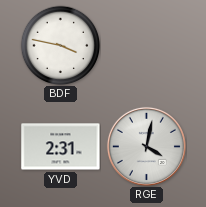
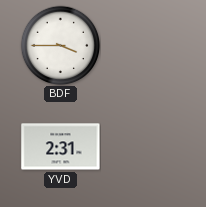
BDF: 3:47 -> 3:45
RGE: 4:02 -> none
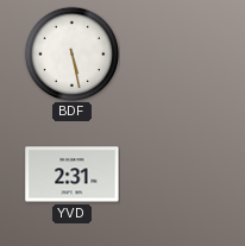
BDF: 3:45 -> 5:28
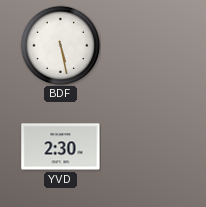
YVD: 2:31 -> 2:30
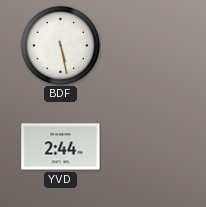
YVD: 2:30 -> 2:44
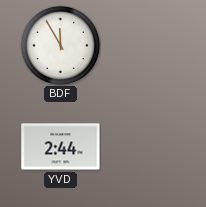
BDF: 5:28 -> 11:55
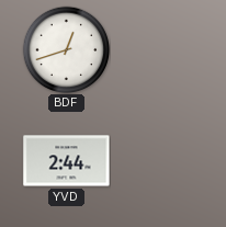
BDF: 11:55 -> 12:42
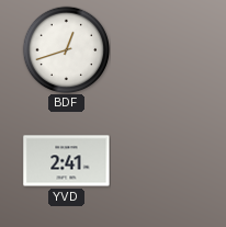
YVD: 2:44 -> 2:41
